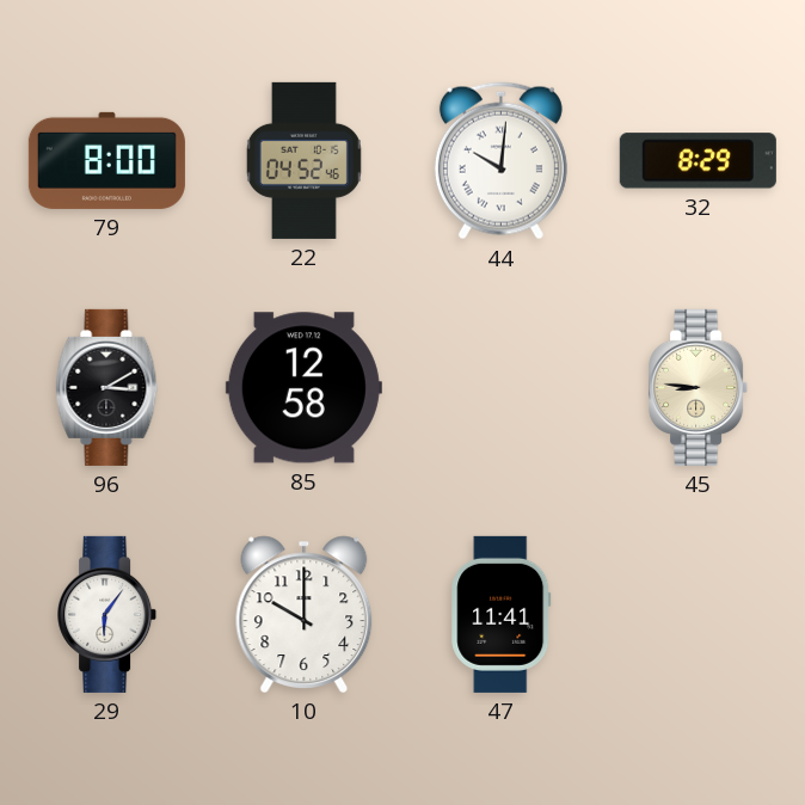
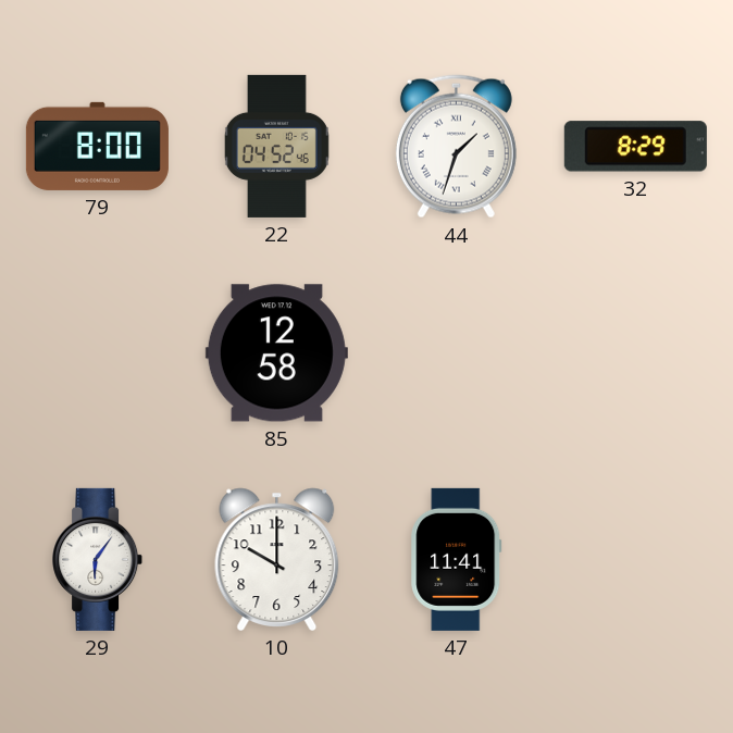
44: 10:01 -> 1:33
96: 3:10 -> none
45: 8:46 -> none
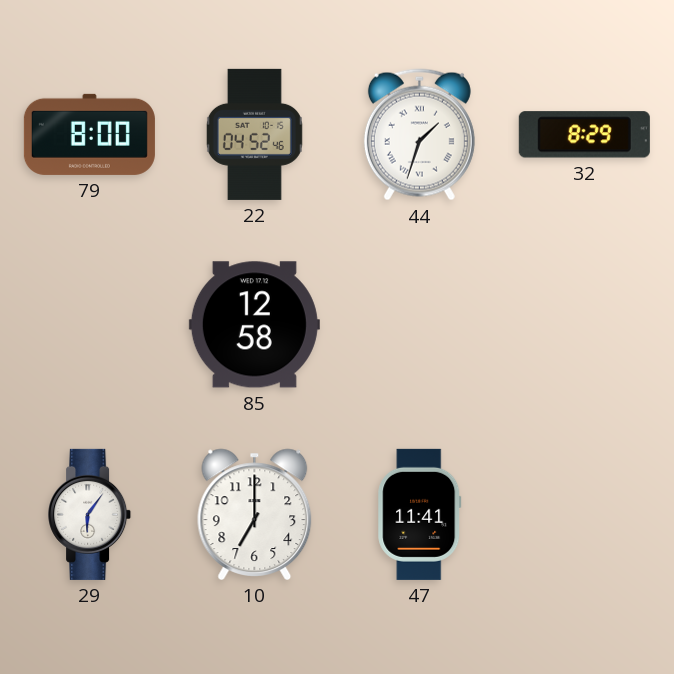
10: 10:00 -> 7:00
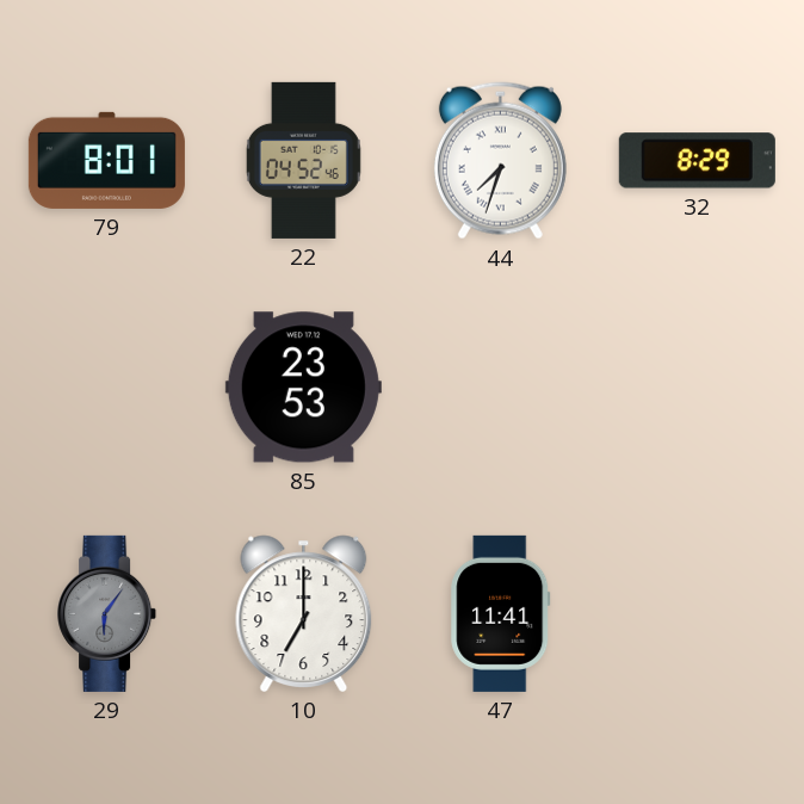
79: 8:00 -> 8:01
44: 1:33 -> 7:33
85: 12:58 -> 23:53
29 dial: white -> grey
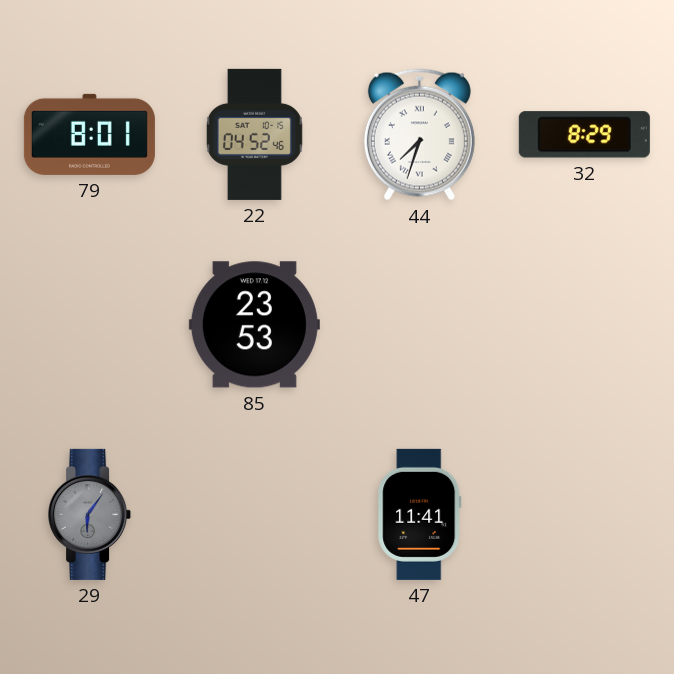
10: 7:00 -> none
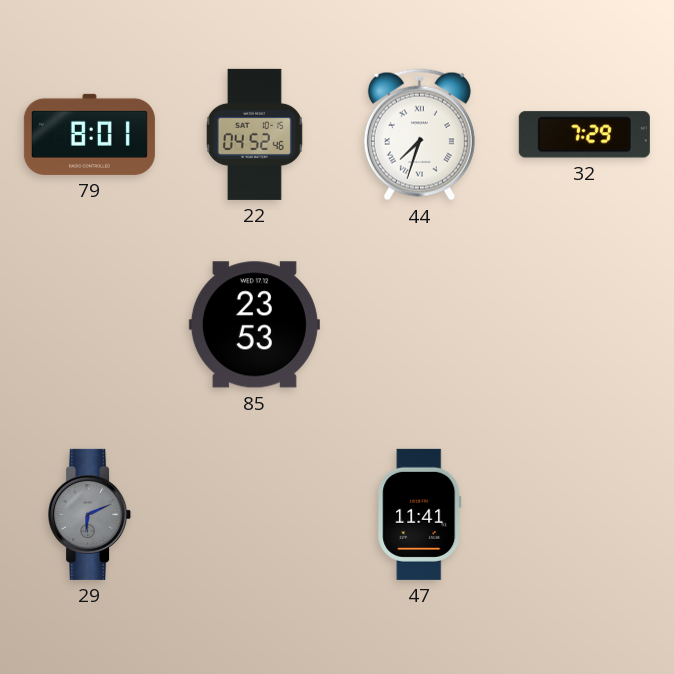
32: 8:29 -> 7:29
29: 6:06 -> 6:11
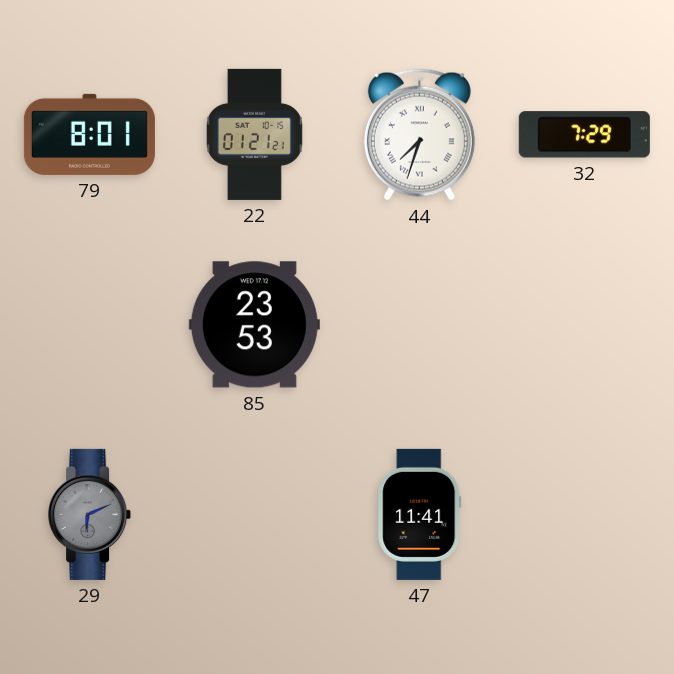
22: 04:52 -> 01:21
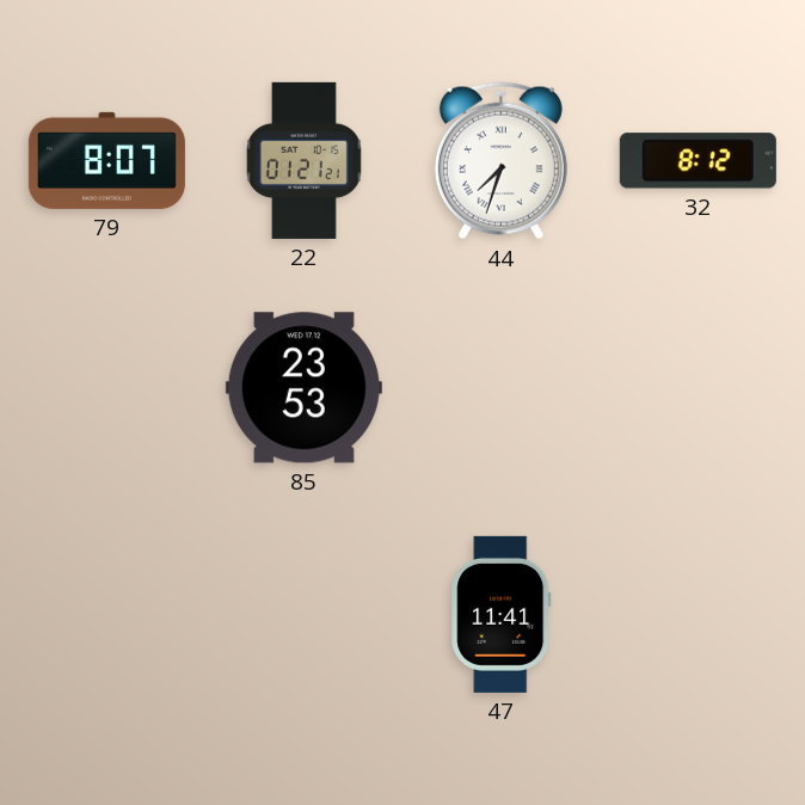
79: 8:01 -> 8:07
32: 7:29 -> 8:12
29: 6:11 -> none
